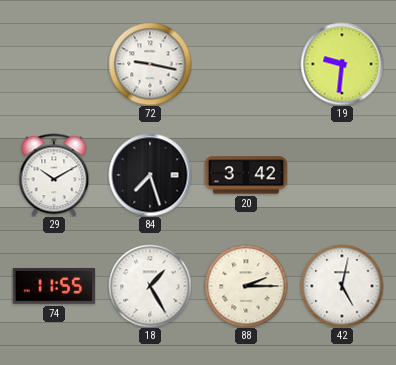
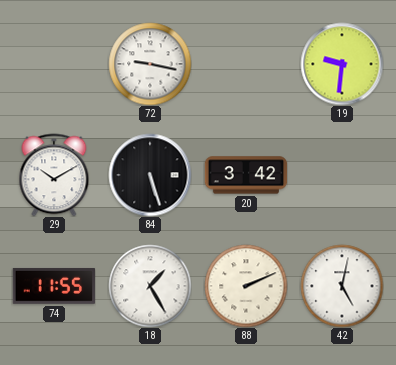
84: 7:27 -> 5:27
88: 2:15 -> 2:11
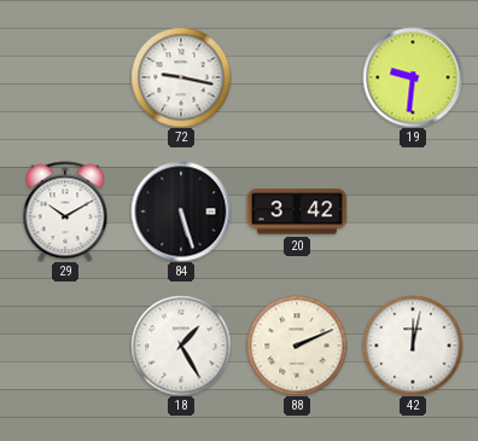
74: 11:55 -> none
42: 5:02 -> 12:02
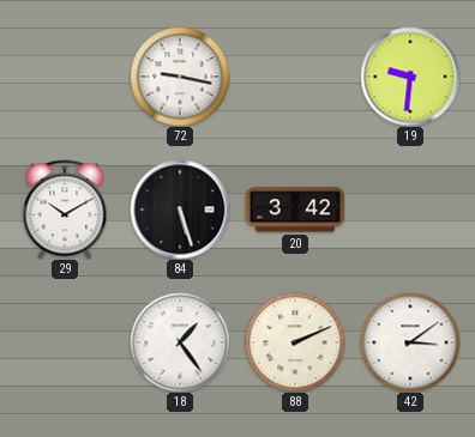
18: 1:25 -> 1:24
42: 12:02 -> 3:09
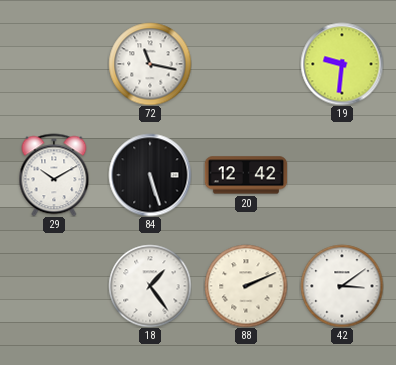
72: 9:17 -> 11:17
20: 3:42 -> 12:42
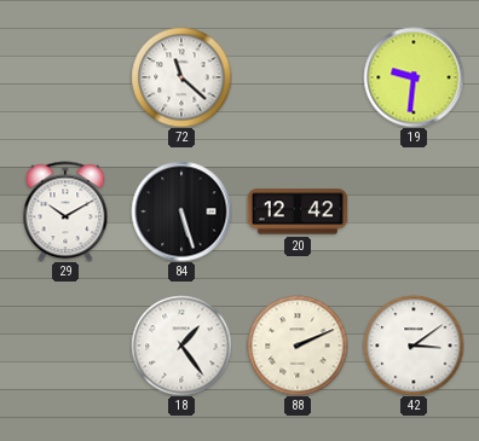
72: 11:17 -> 11:22
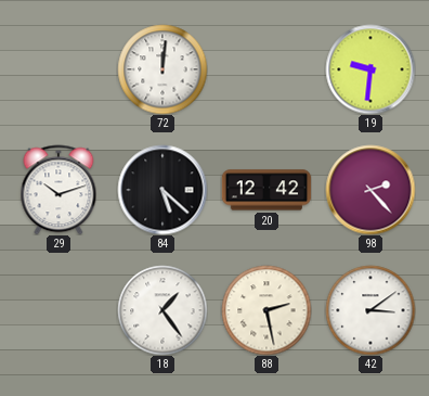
72: 11:22 -> 12:01
29: 10:10 -> 10:12
84: 5:27 -> 5:22
98: none -> 2:23
88: 2:11 -> 2:28
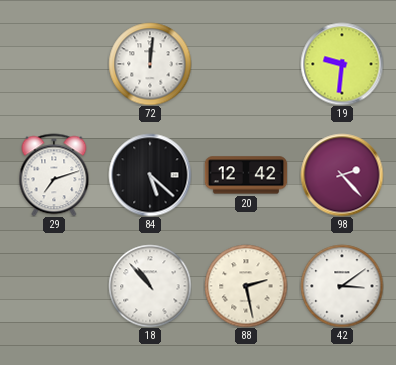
29: 10:12 -> 7:12
18: 1:24 -> 10:53
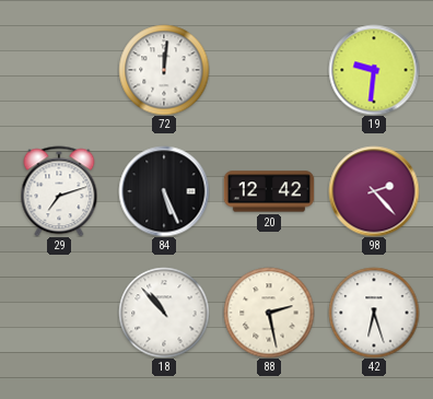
84: 5:22 -> 5:26
42: 3:09 -> 6:27
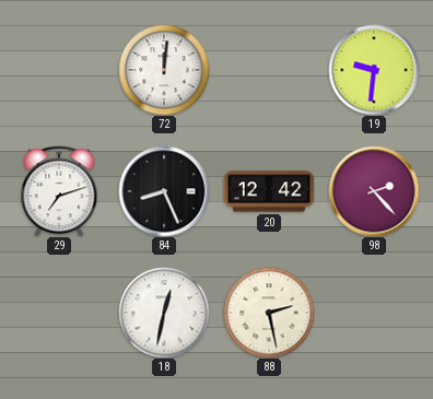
84: 5:26 -> 8:26
18: 10:53 -> 12:32
42: 6:27 -> none
